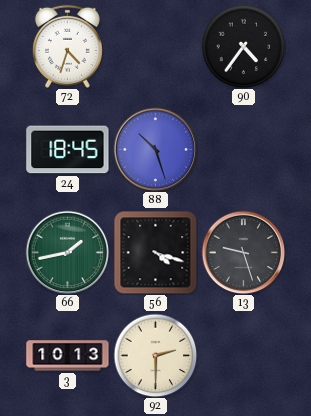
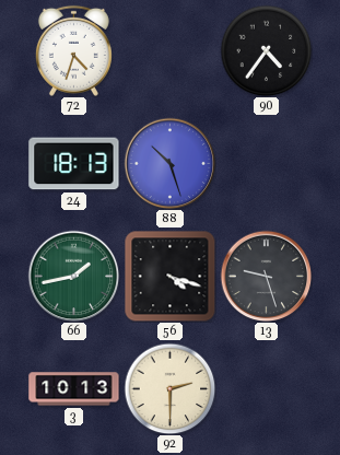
24: 18:45 -> 18:13
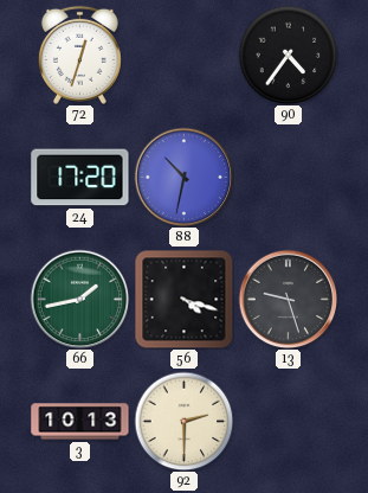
72: 4:33 -> 12:33
24: 18:13 -> 17:20
88: 10:27 -> 10:32
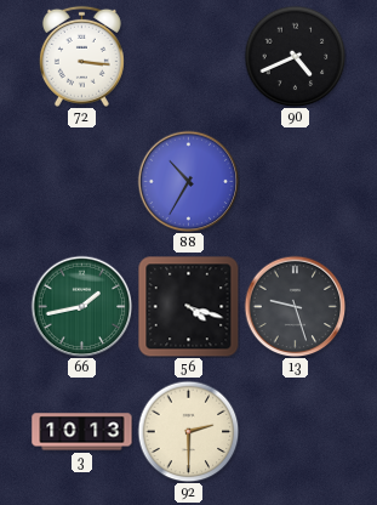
72: 12:33 -> 3:16
90: 4:36 -> 4:41
24: 17:20 -> none
88: 10:32 -> 10:35
